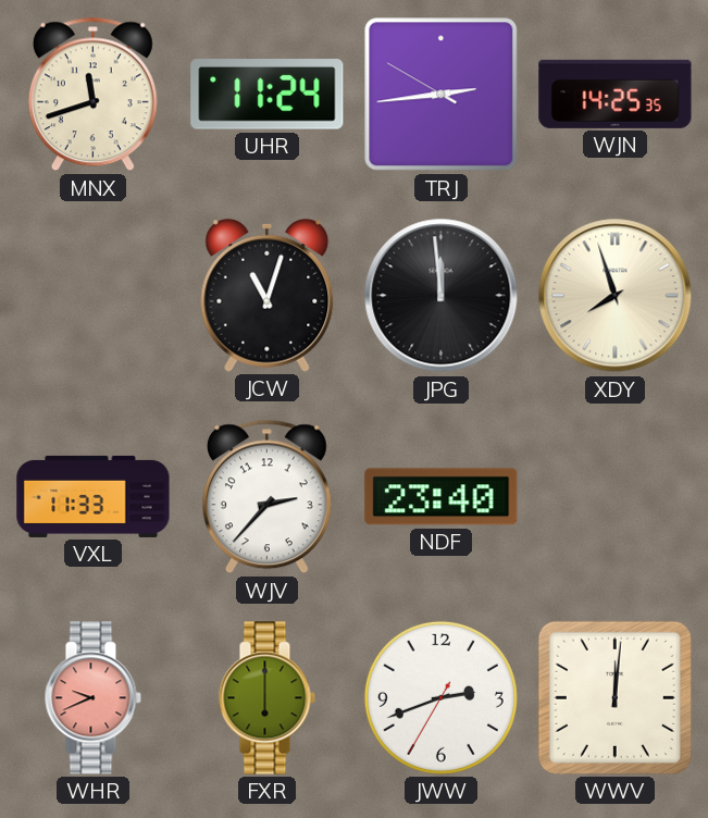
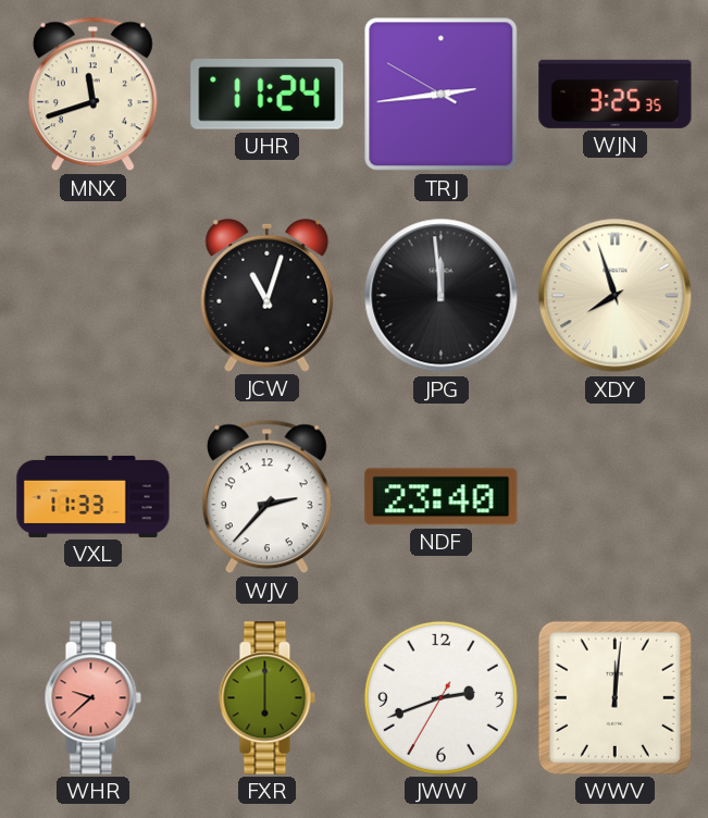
WJN: 14:25 -> 3:25
WHR: 9:41 -> 9:38
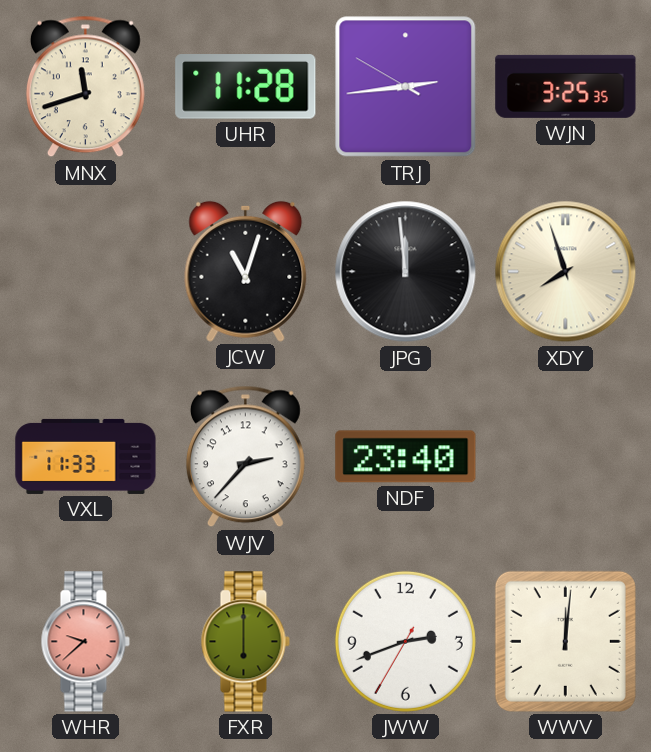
UHR: 11:24 -> 11:28
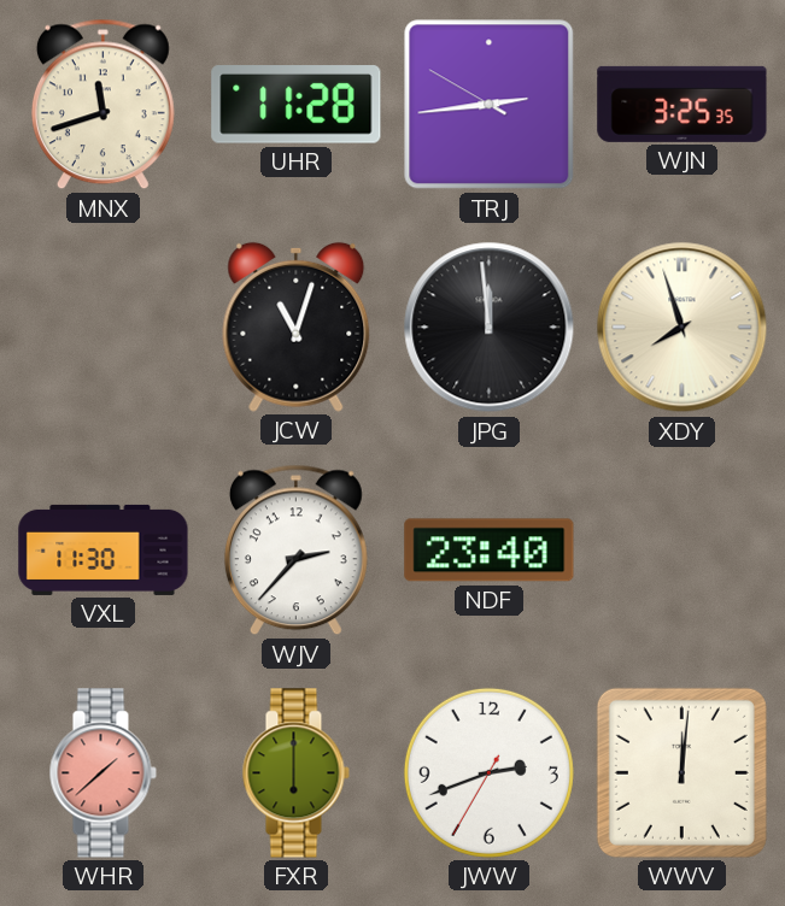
VXL: 11:33 -> 11:30
WHR: 9:38 -> 1:38
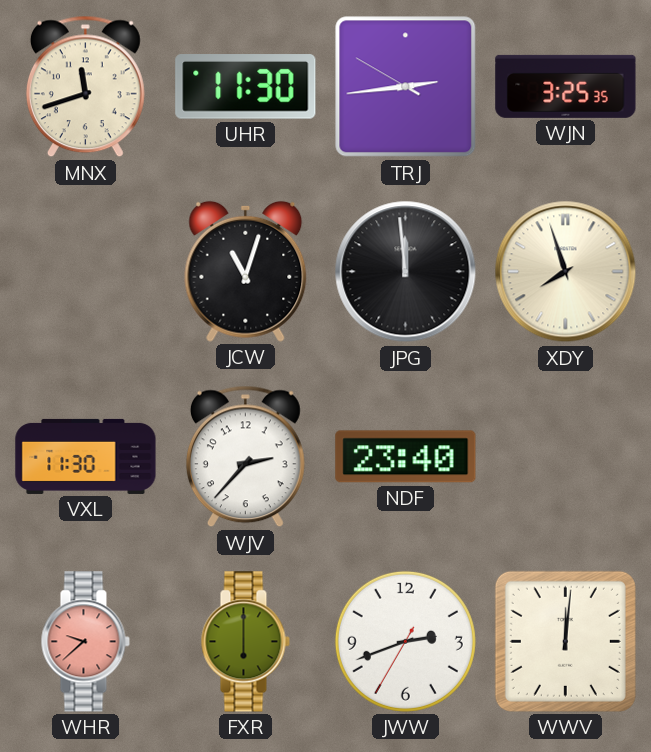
UHR: 11:28 -> 11:30
WHR: 1:38 -> 9:38
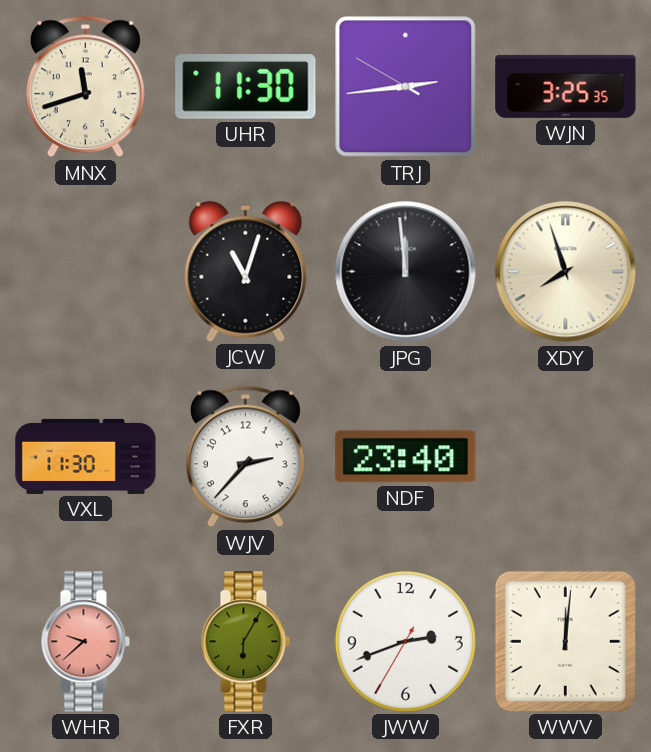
FXR: 6:00 -> 6:05
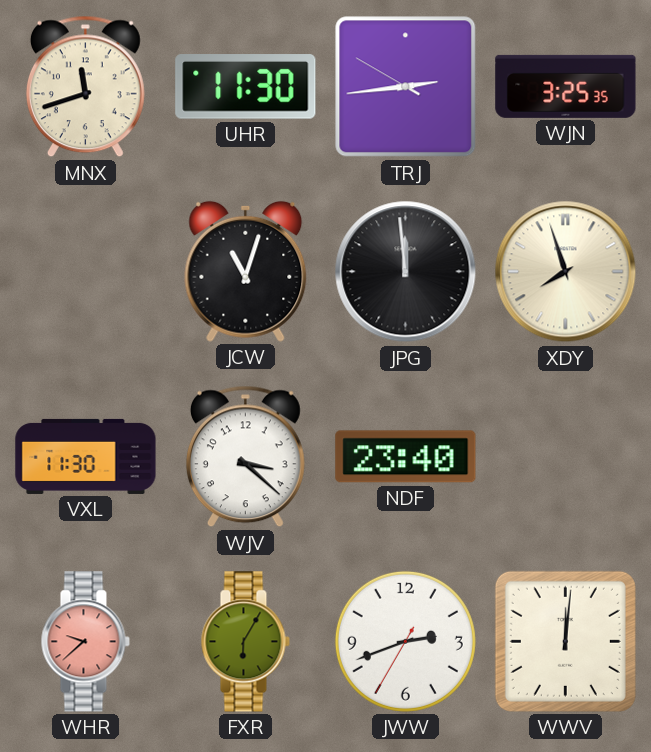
WJV: 2:37 -> 3:22
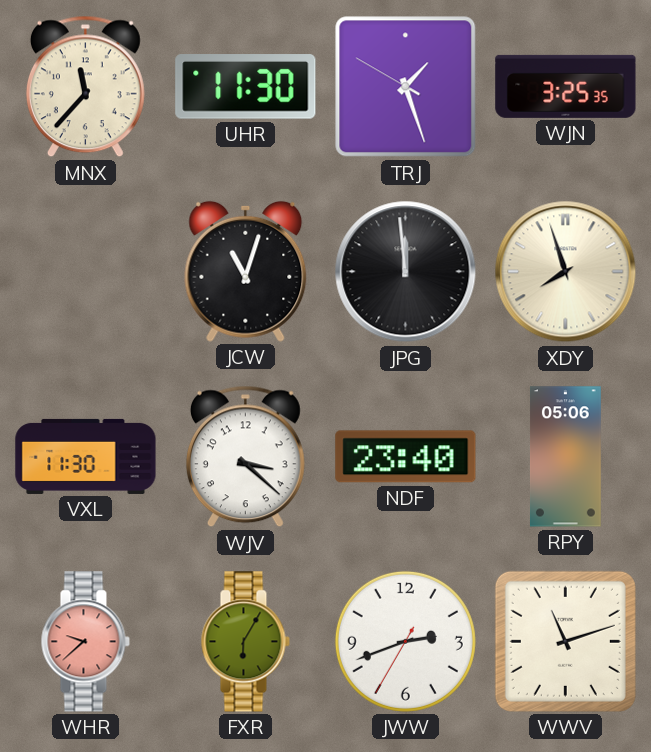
MNX: 11:42 -> 11:37
TRJ: 2:43 -> 1:26
RPY: none -> 05:06
WWV: 12:01 -> 11:12
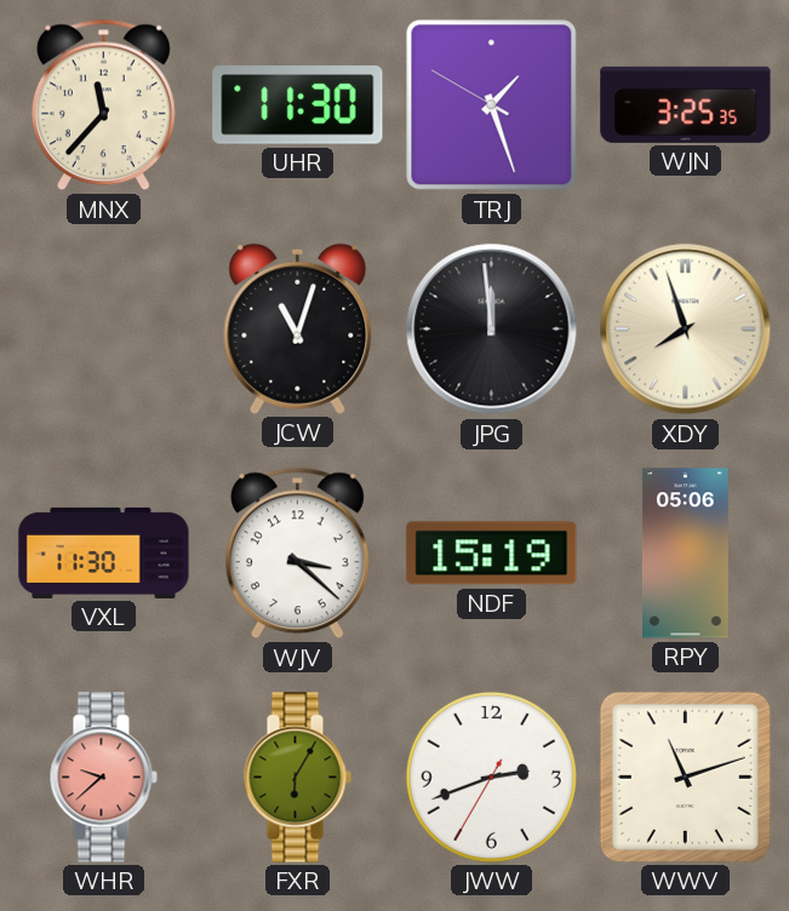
NDF: 23:40 -> 15:19
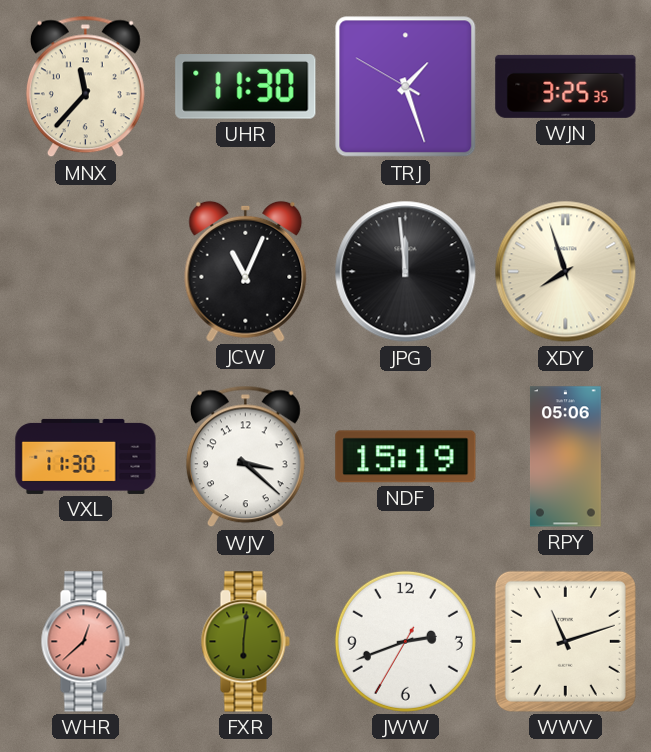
JCW: 11:03 -> 11:04
WHR: 9:38 -> 12:38
FXR: 6:05 -> 6:01
